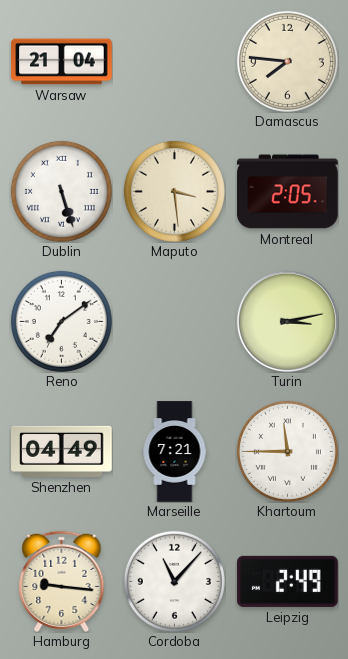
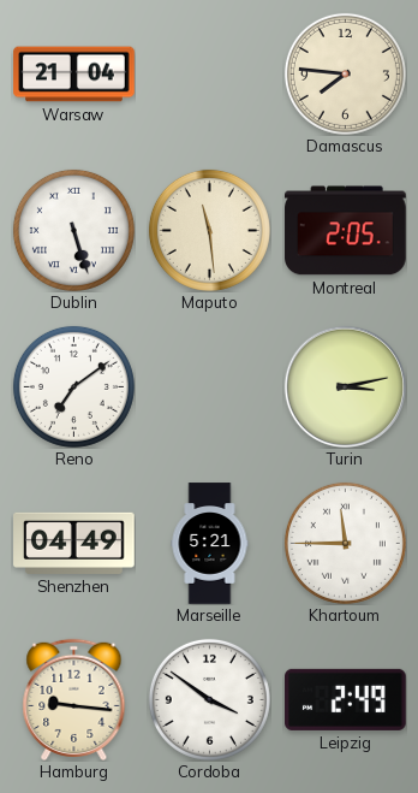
Maputo: 3:29 -> 11:29
Marseille: 7:21 -> 5:21
Cordoba: 11:07 -> 3:51
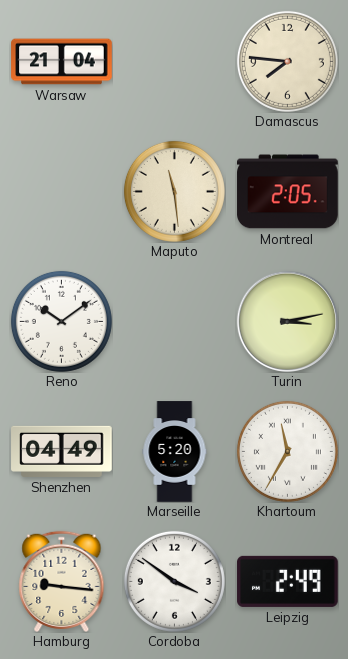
Dublin: 5:27 -> none
Reno: 7:09 -> 10:09
Marseille: 5:21 -> 5:20
Khartoum: 11:45 -> 11:35
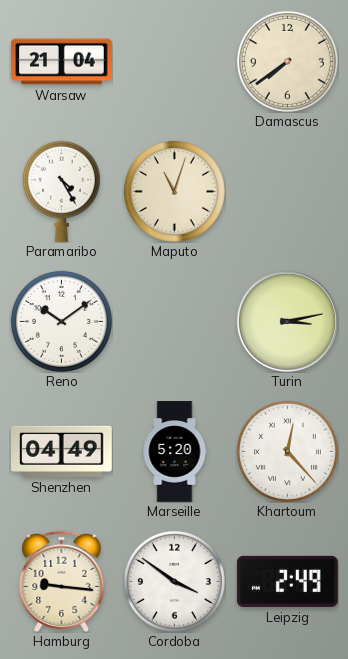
Damascus: 7:46 -> 7:39
Paramaribo: none -> 4:25
Maputo: 11:29 -> 11:03
Montreal: 2:05 -> none
Khartoum: 11:35 -> 12:23
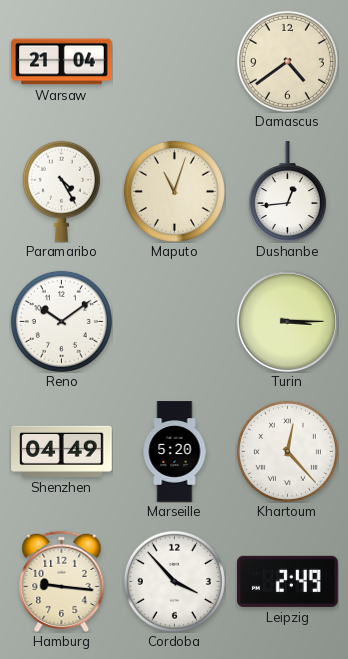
Damascus: 7:39 -> 4:39
Dushanbe: none -> 12:44
Turin: 3:13 -> 3:15
Cordoba: 3:51 -> 3:53
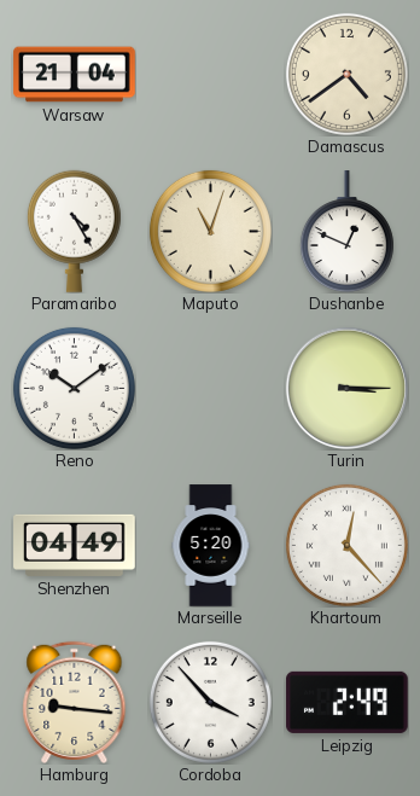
Dushanbe: 12:44 -> 12:49
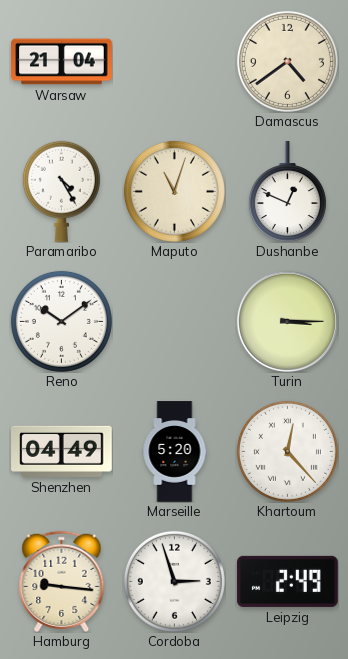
Cordoba: 3:53 -> 2:57
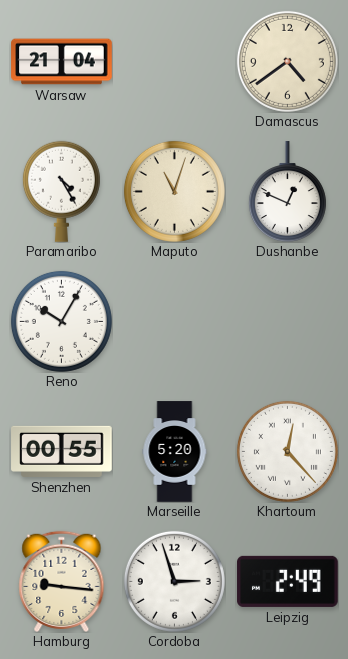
Reno: 10:09 -> 10:05
Turin: 3:15 -> none
Shenzhen: 04:49 -> 00:55
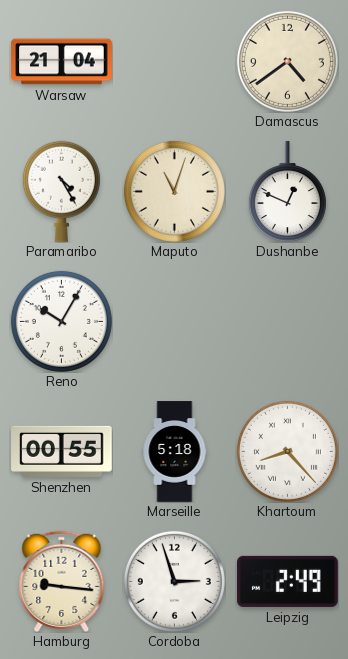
Marseille: 5:20 -> 5:18
Khartoum: 12:23 -> 8:23
